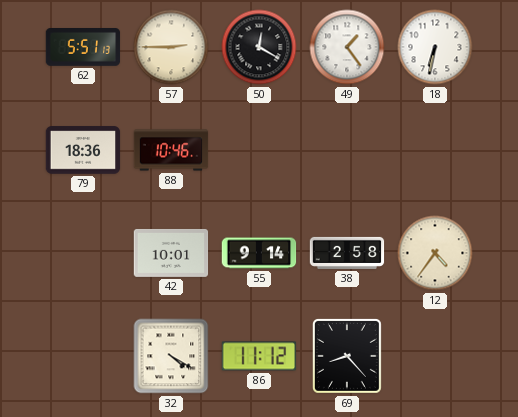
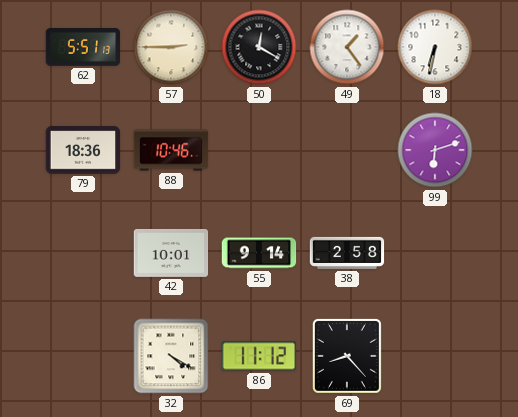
99: none -> 6:12
12: 4:36 -> none
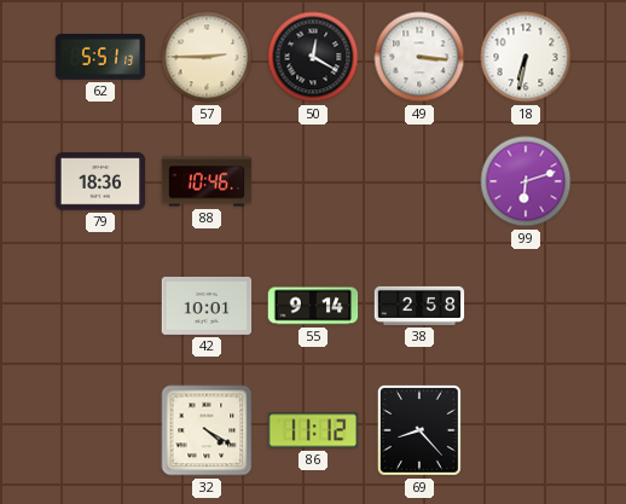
49: 1:24 -> 3:16
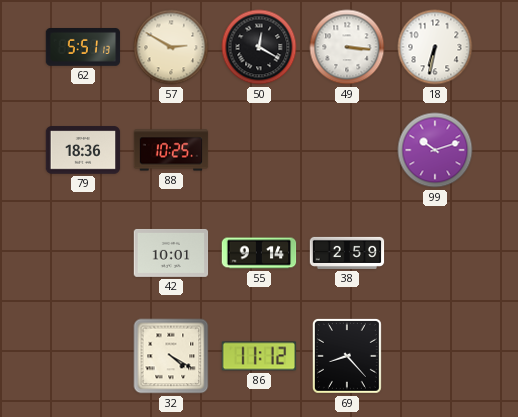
57: 2:45 -> 2:50
88: 10:46 -> 10:25
99: 6:12 -> 10:12
38: 2:58 -> 2:59
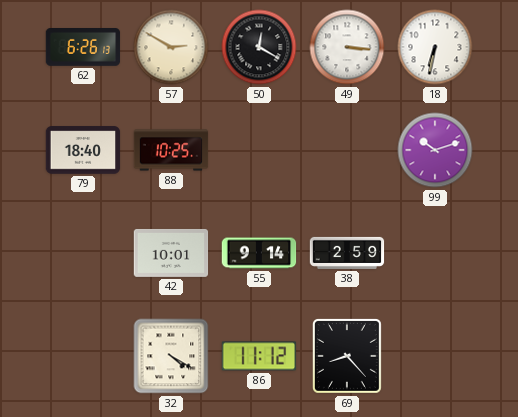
62: 5:51 -> 6:26
79: 18:36 -> 18:40
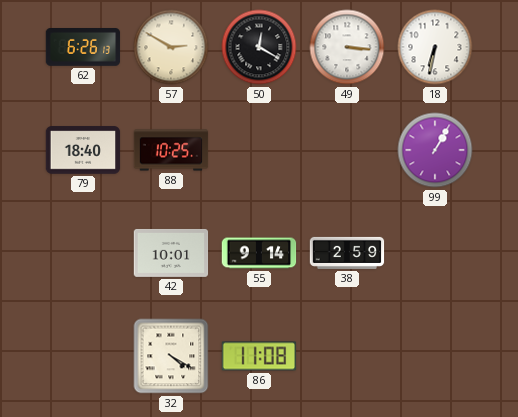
99: 10:12 -> 1:05
86: 11:12 -> 11:08
69: 8:23 -> none
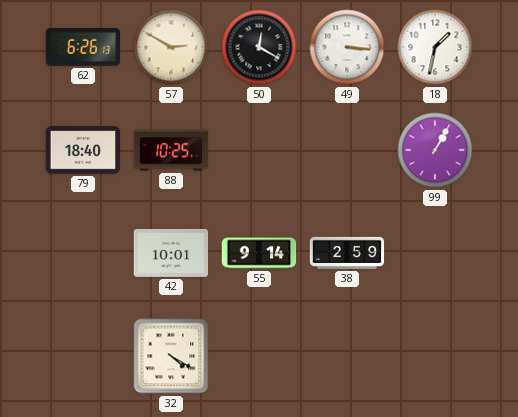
18: 6:32 -> 1:32
86: 11:08 -> none
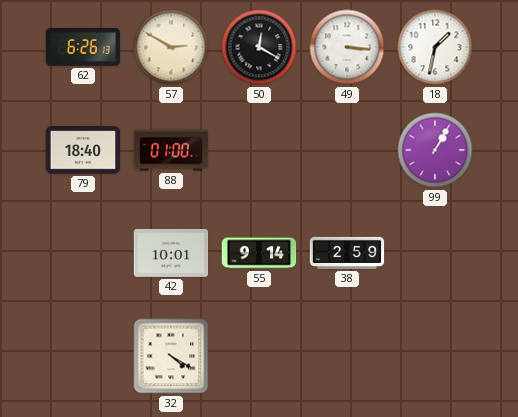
88: 10:25 -> 01:00
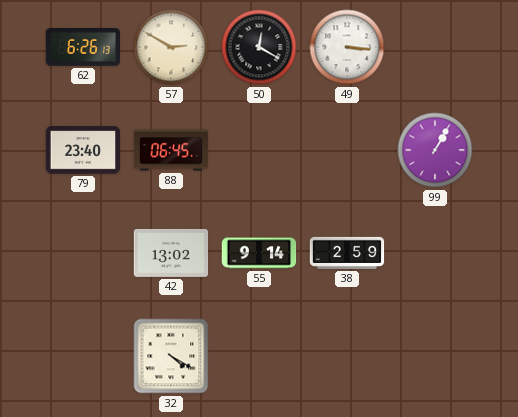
18: 1:32 -> none
79: 18:40 -> 23:40
88: 01:00 -> 06:45
42: 10:01 -> 13:02
